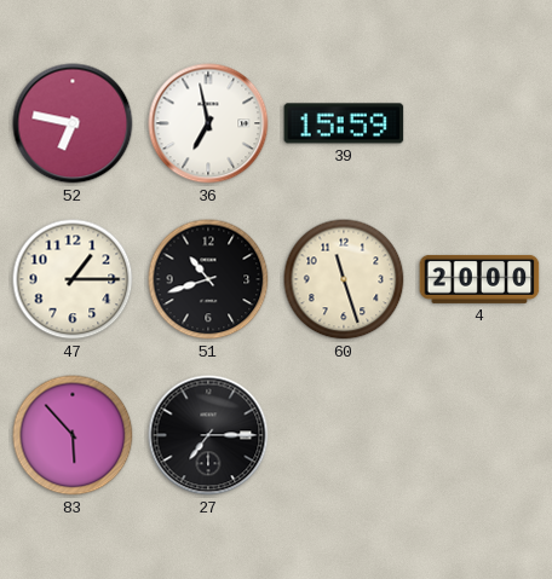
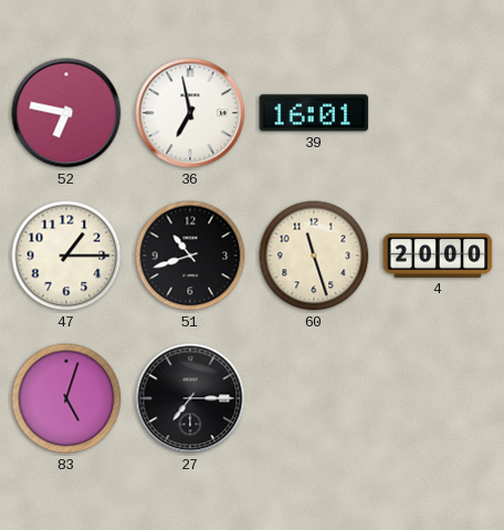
39: 15:59 -> 16:01
83: 5:53 -> 5:03
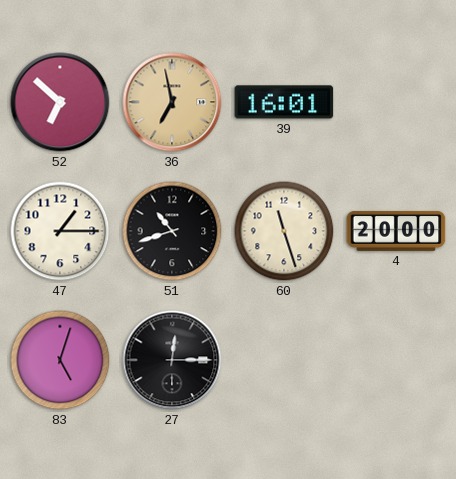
52: 6:47 -> 6:52
36 dial: white -> champagne
27: 7:15 -> 12:15
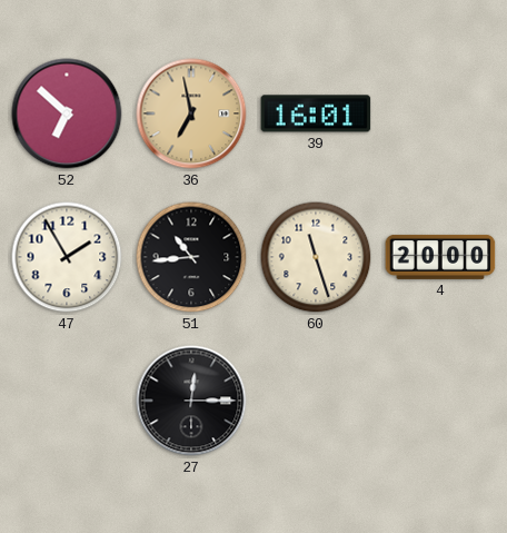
47: 1:15 -> 1:55
51: 10:42 -> 10:44
83: 5:03 -> none
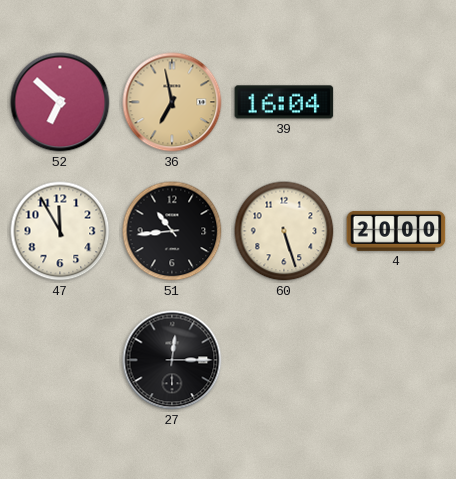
39: 16:01 -> 16:04
47: 1:55 -> 11:55
60: 11:27 -> 5:27
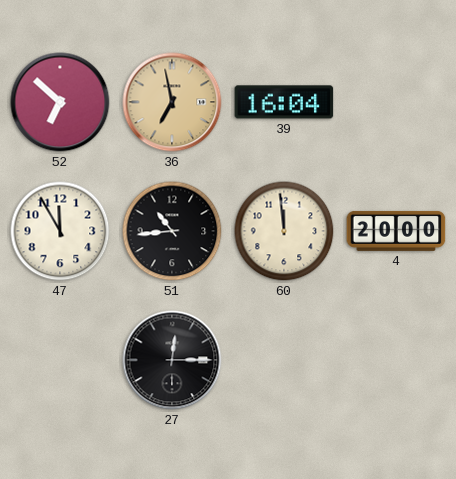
60: 5:27 -> 11:59
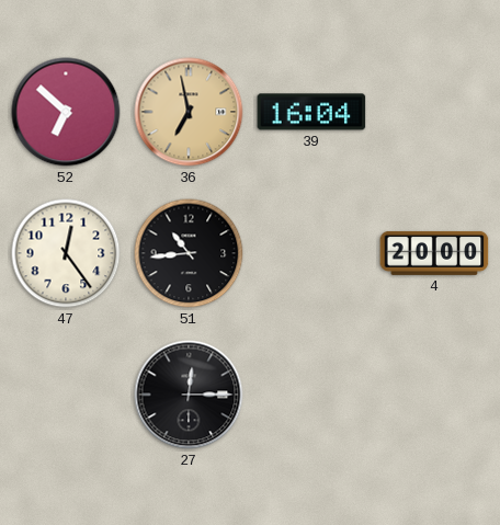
47: 11:55 -> 12:24
60: 11:59 -> none
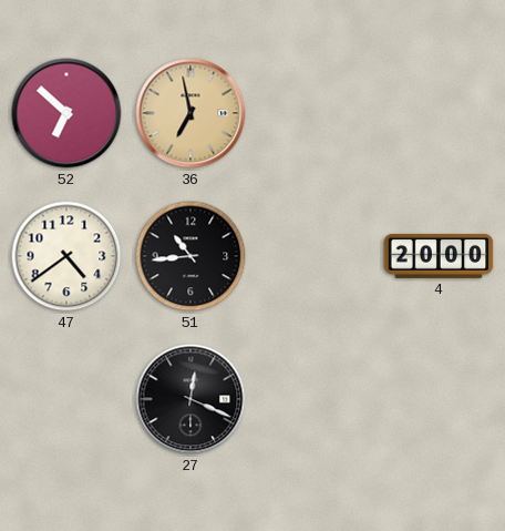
39: 16:04 -> none
47: 12:24 -> 4:39
27: 12:15 -> 12:19
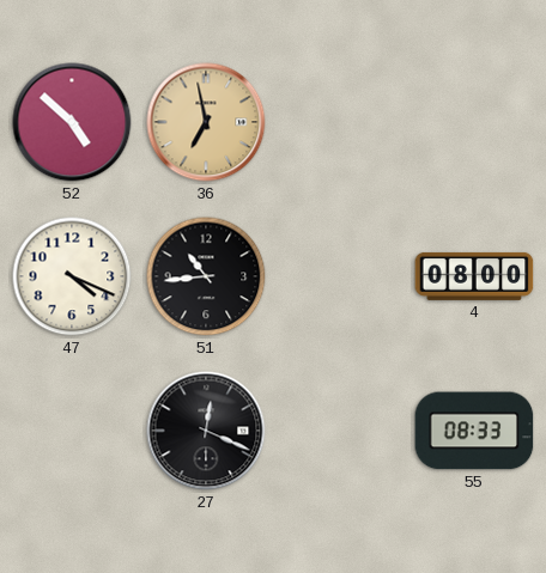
52: 6:52 -> 4:52
47: 4:39 -> 4:19
4: 20:00 -> 08:00
55: none -> 08:33
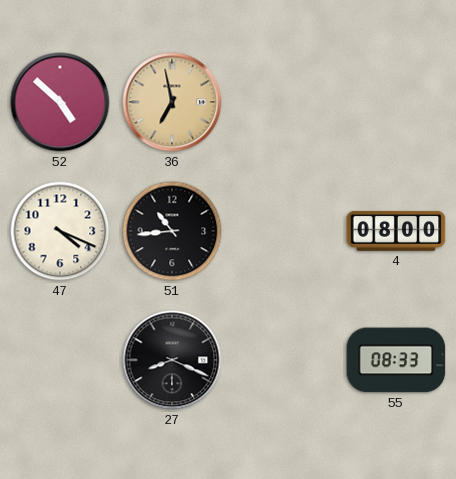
27: 12:19 -> 8:19
